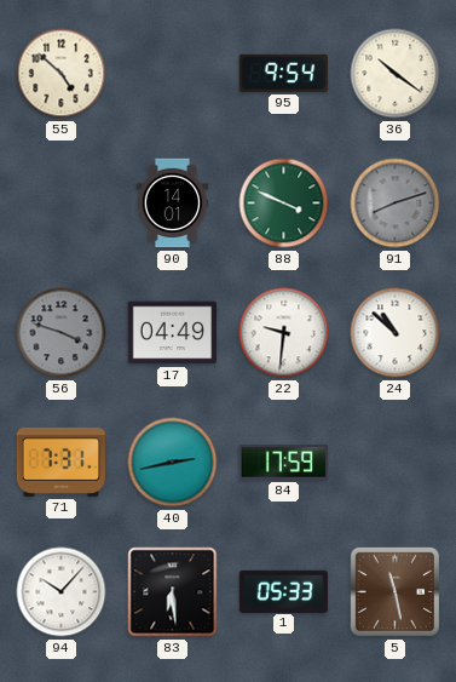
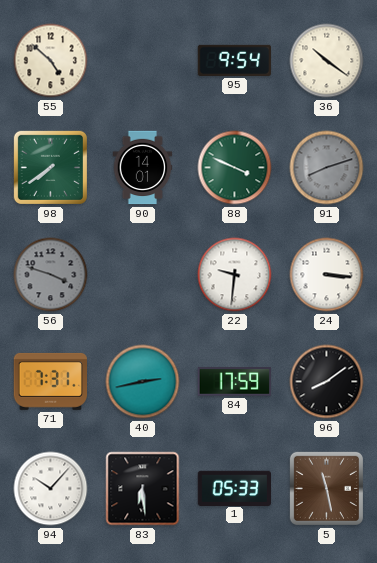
98: none -> 7:39
17: 04:49 -> none
24: 10:52 -> 3:16
96: none -> 8:09
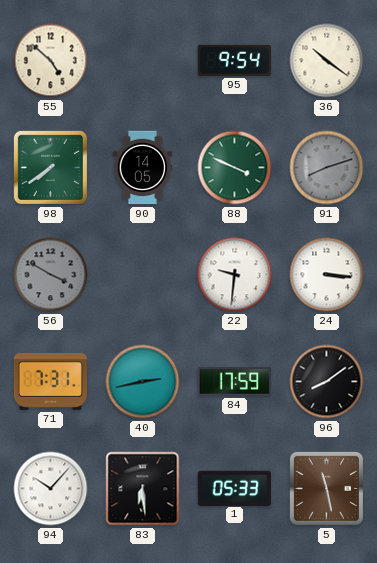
90: 14:01 -> 14:05
56: 3:48 -> 3:50
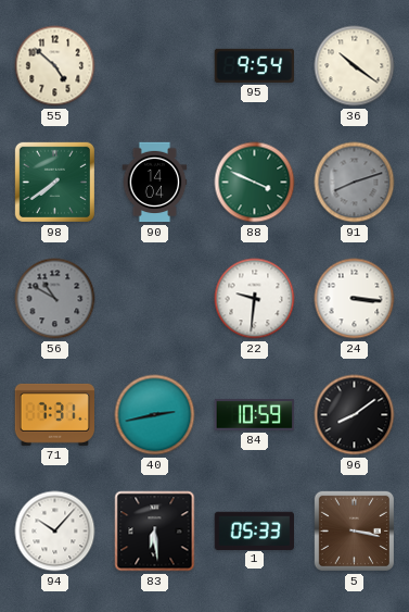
90: 14:05 -> 14:04
56: 3:50 -> 10:50
84: 17:59 -> 10:59
5: 11:28 -> 3:17
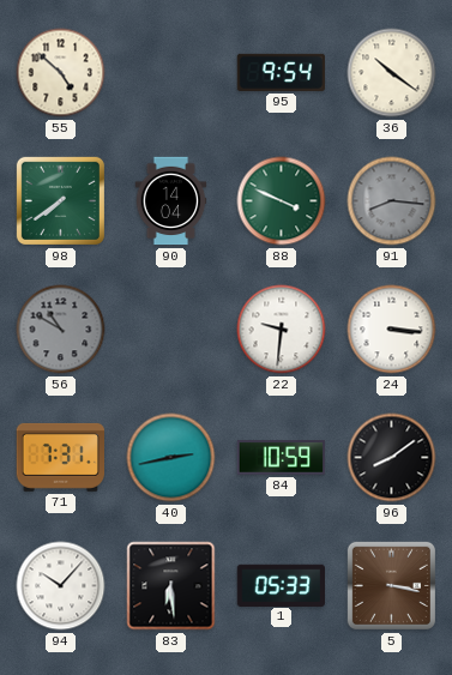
91: 8:12 -> 8:16
